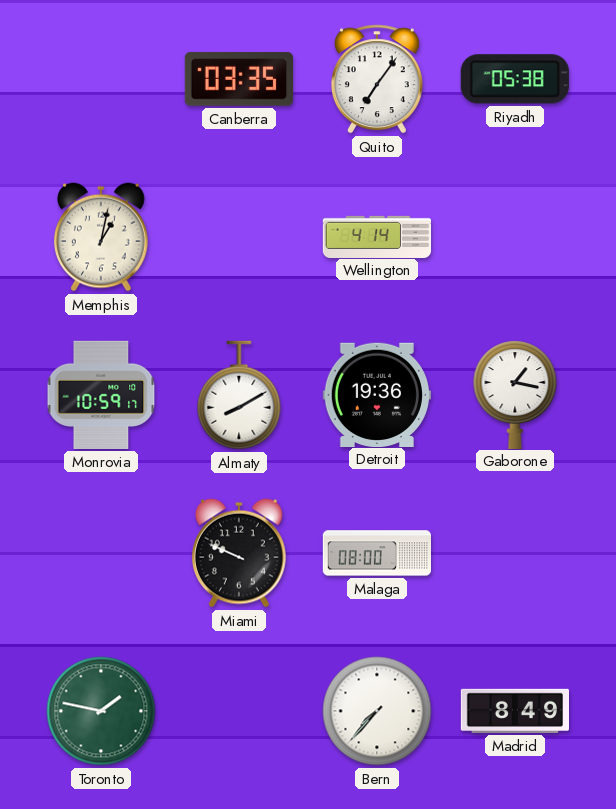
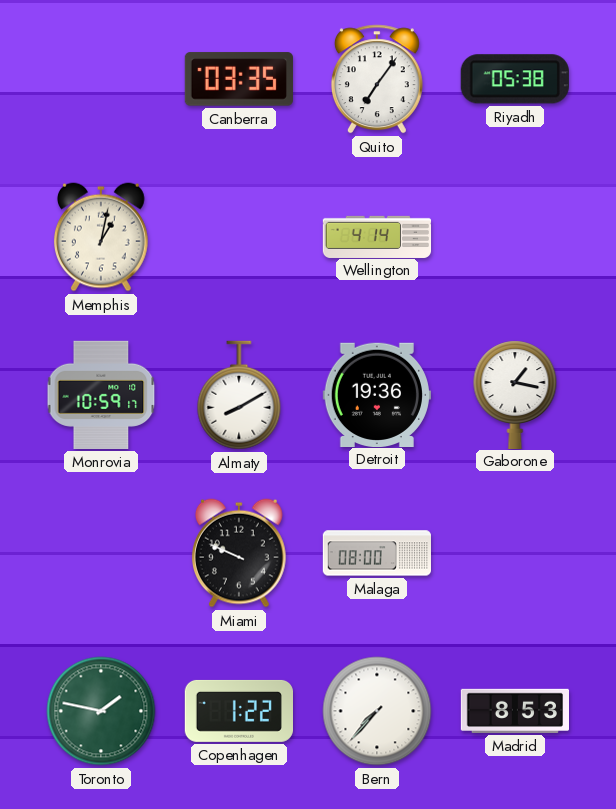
Copenhagen: none -> 1:22
Madrid: 8:49 -> 8:53
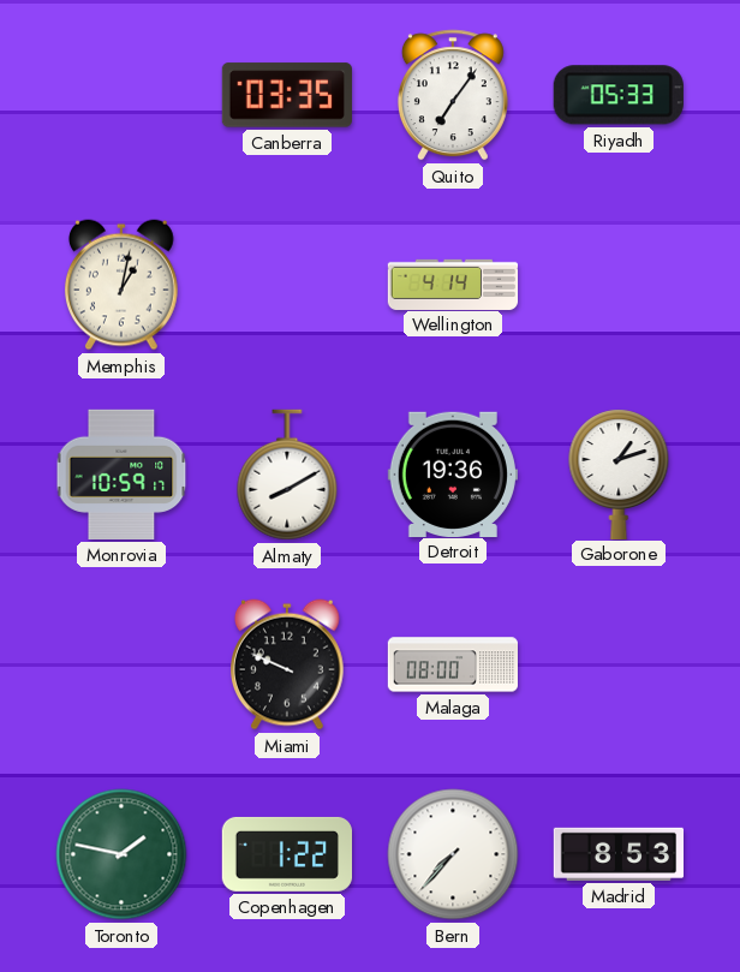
Riyadh: 05:38 -> 05:33
Gaborone: 1:17 -> 1:12
